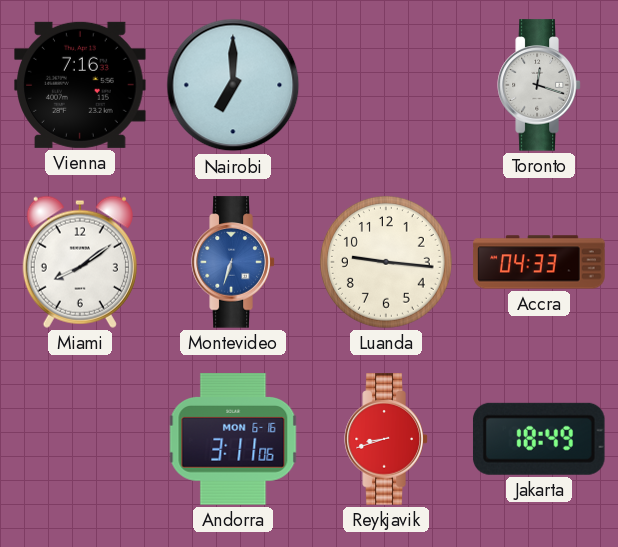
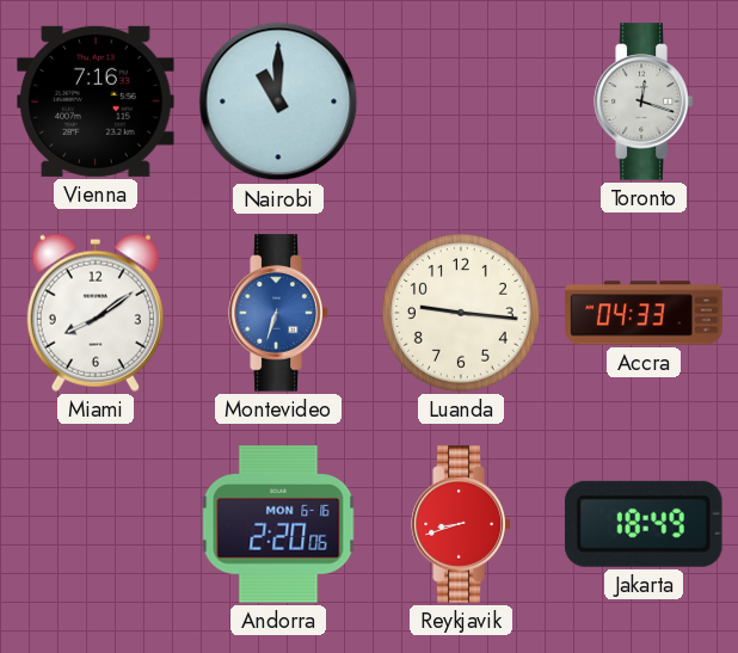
Nairobi: 7:00 -> 11:00
Andorra: 3:11 -> 2:20
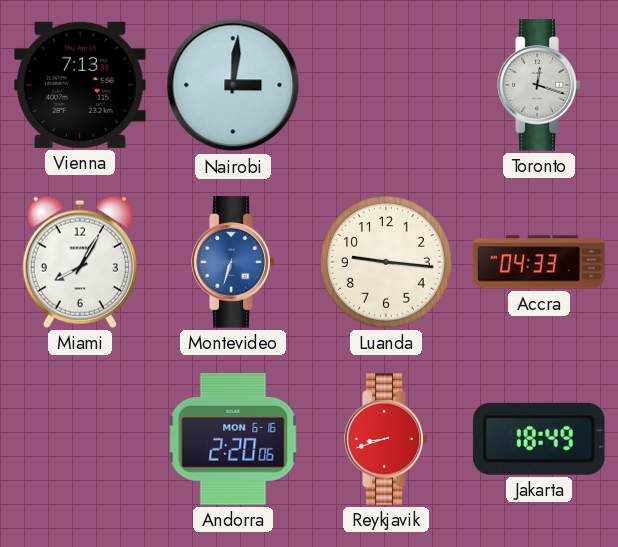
Vienna: 7:16 -> 7:13
Nairobi: 11:00 -> 3:01
Miami: 8:09 -> 8:05
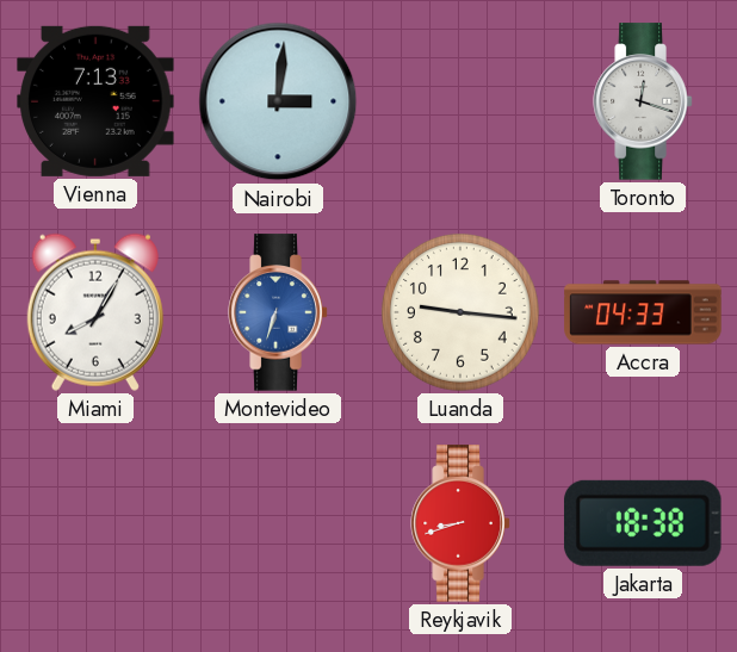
Andorra: 2:20 -> none
Jakarta: 18:49 -> 18:38
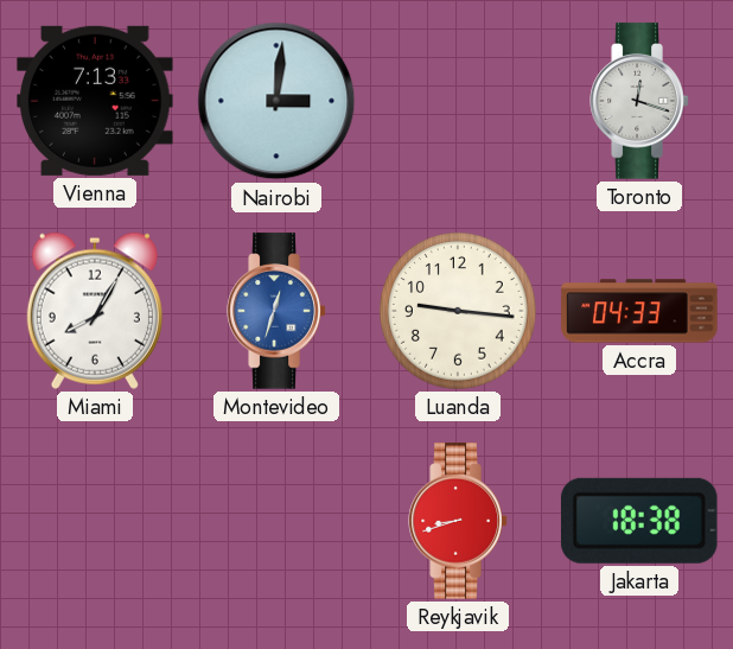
Montevideo: 6:33 -> 12:33
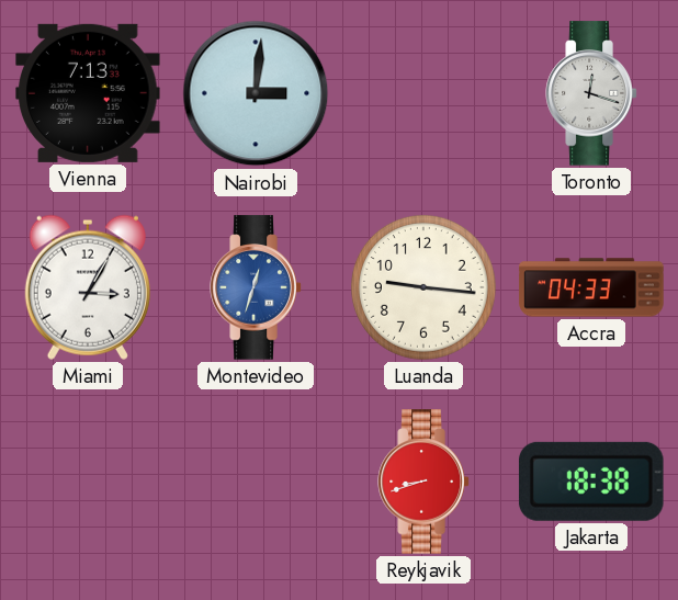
Miami: 8:05 -> 3:05
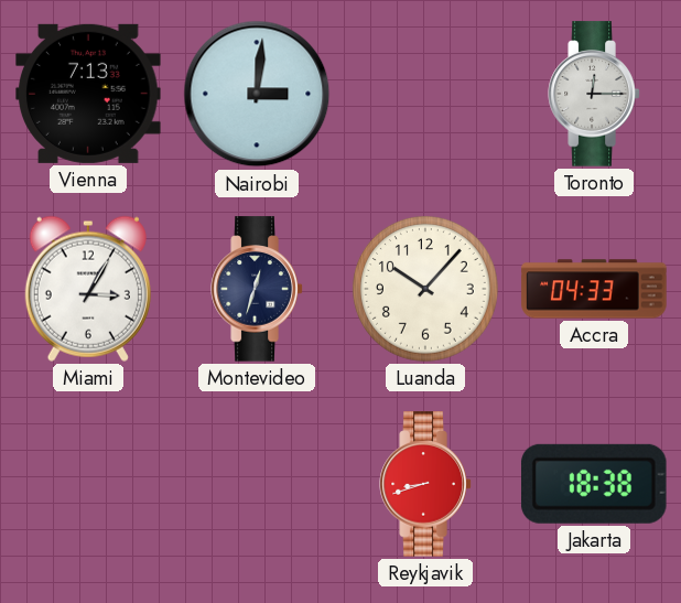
Toronto: 12:18 -> 12:15
Montevideo dial: blue -> navy
Luanda: 9:16 -> 10:07
